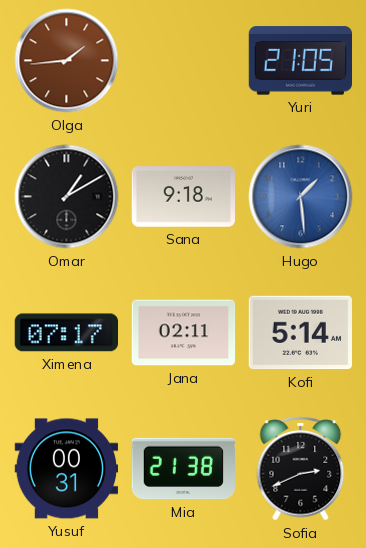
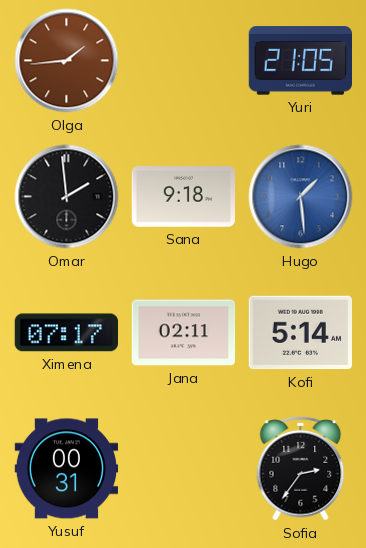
Omar: 1:10 -> 1:59
Mia: 21:38 -> none
Sofia: 2:41 -> 2:36
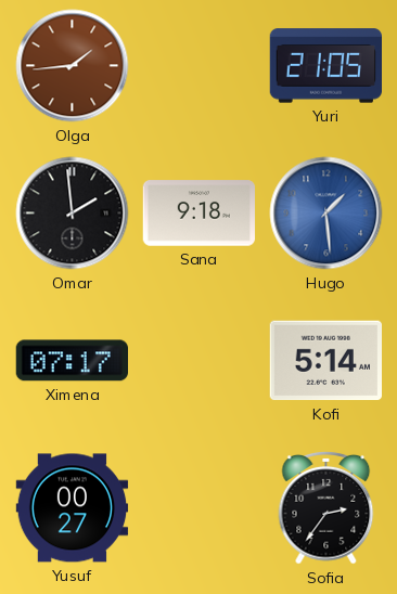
Jana: 02:11 -> none
Yusuf: 00:31 -> 00:27
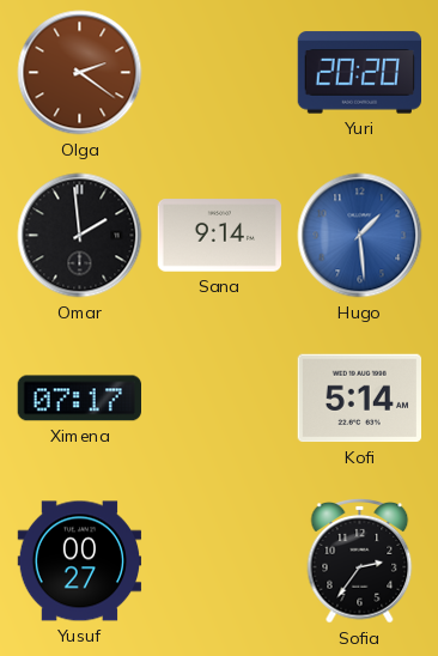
Olga: 1:44 -> 2:21
Yuri: 21:05 -> 20:20
Sana: 9:18 -> 9:14
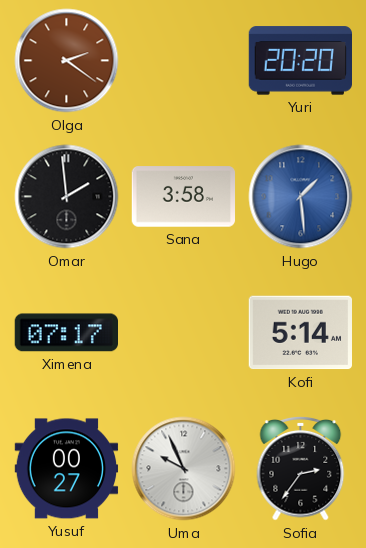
Sana: 9:14 -> 3:58
Uma: none -> 9:56
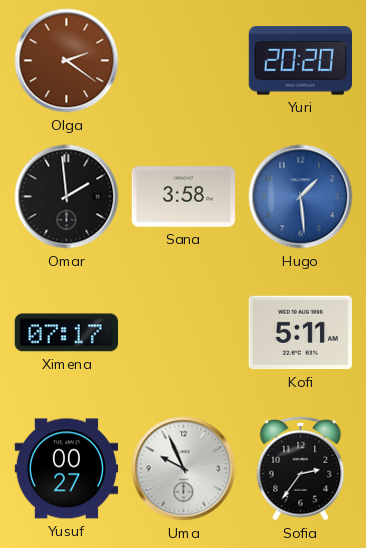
Kofi: 5:14 -> 5:11
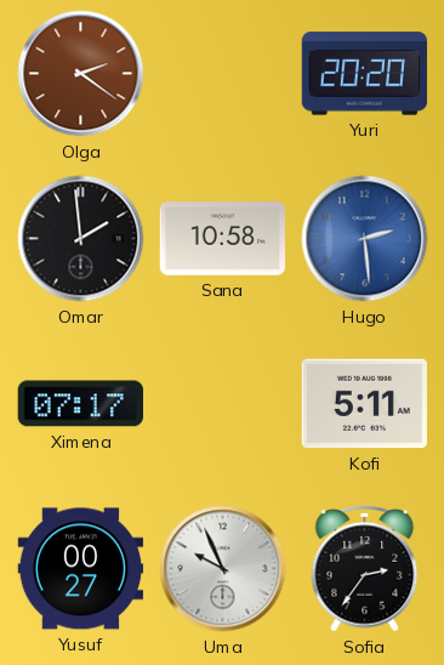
Sana: 3:58 -> 10:58
Hugo: 1:29 -> 2:29
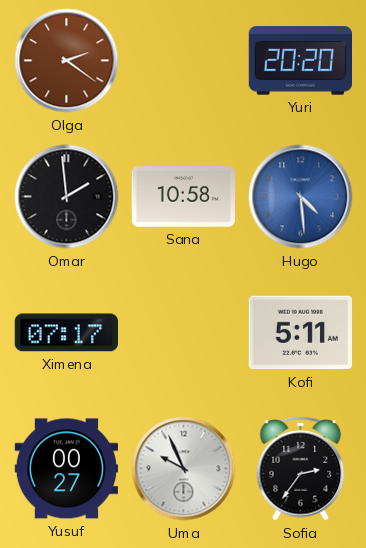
Hugo: 2:29 -> 4:29
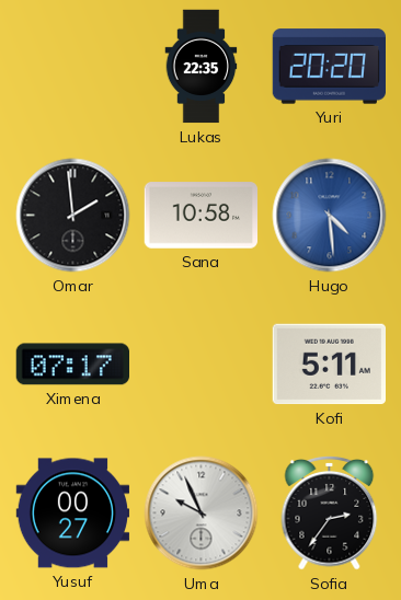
Olga: 2:21 -> none
Lukas: none -> 22:35
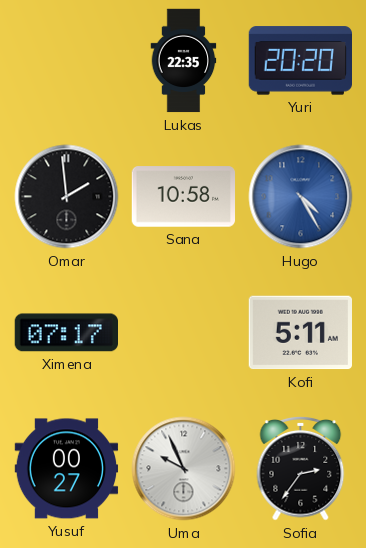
Hugo: 4:29 -> 4:25
